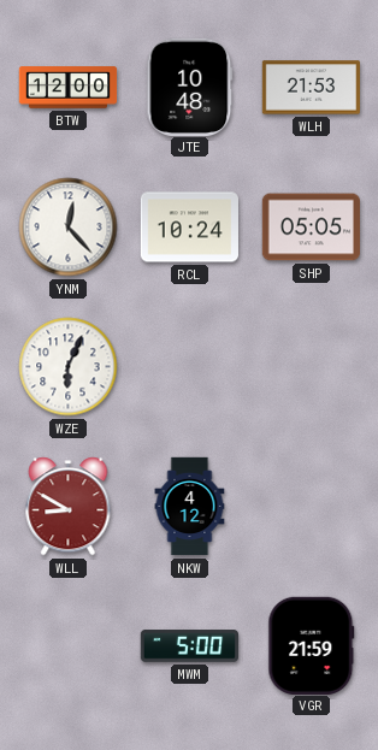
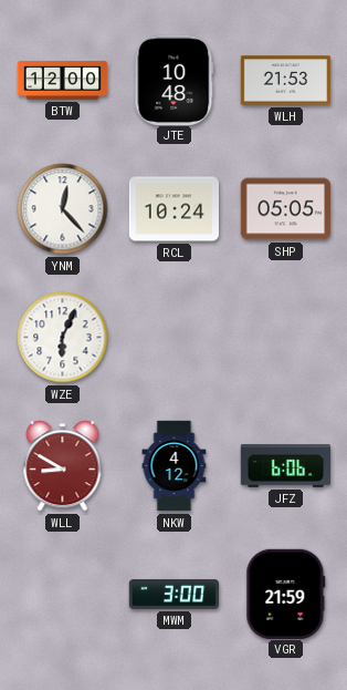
JFZ: none -> 6:06
MWM: 5:00 -> 3:00
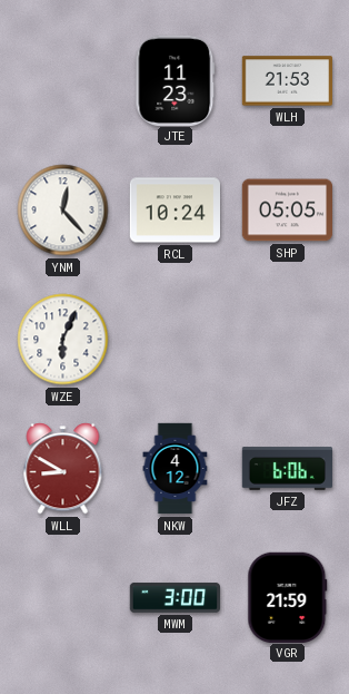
BTW: 12:00 -> none
JTE: 10:48 -> 11:23
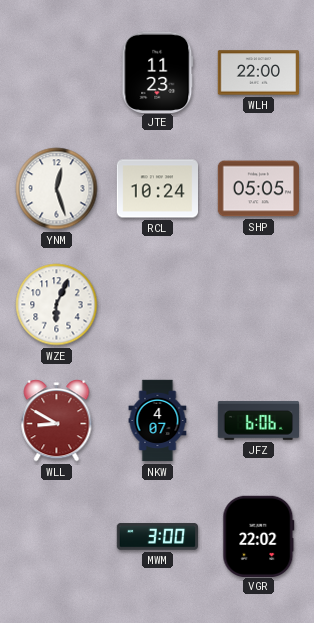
WLH: 21:53 -> 22:00
YNM: 12:23 -> 12:27
NKW: 4:12 -> 4:07
VGR: 21:59 -> 22:02
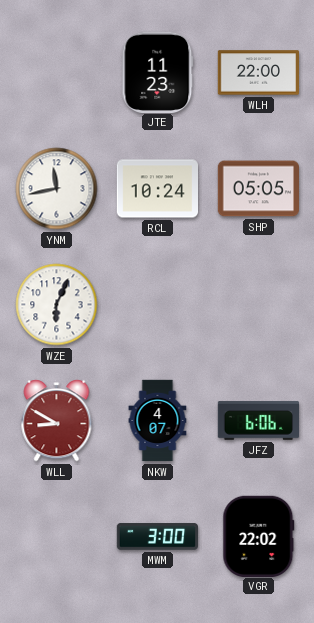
YNM: 12:27 -> 11:43
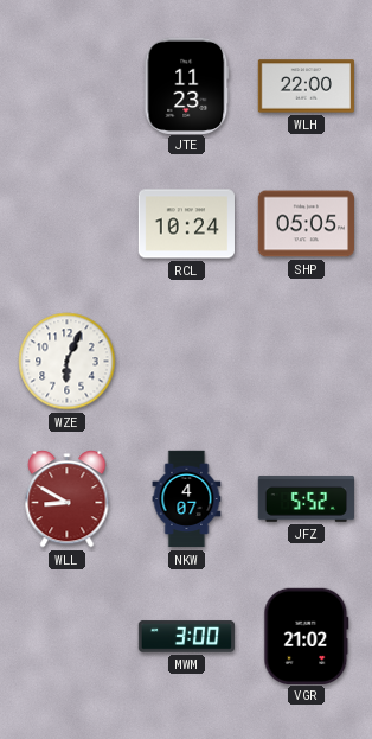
YNM: 11:43 -> none
JFZ: 6:06 -> 5:52
VGR: 22:02 -> 21:02
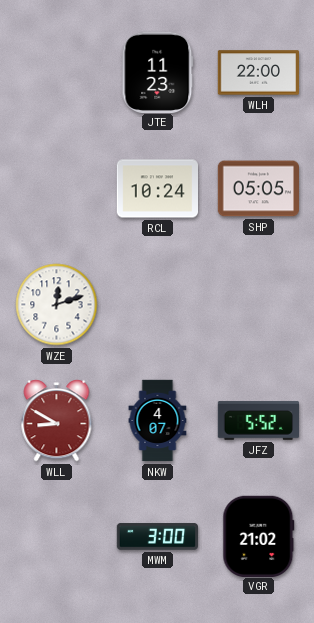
WZE: 6:04 -> 12:12
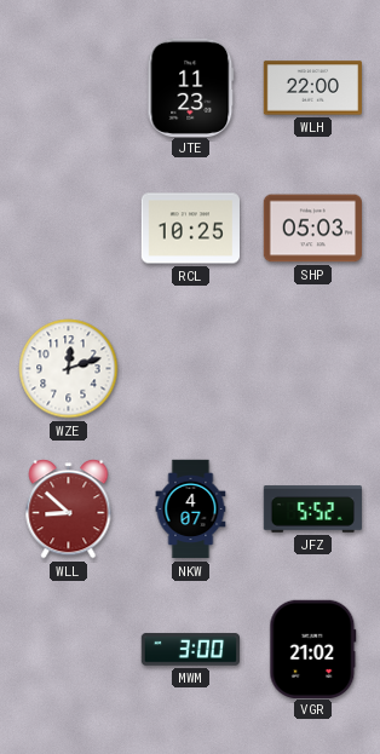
RCL: 10:24 -> 10:25
SHP: 05:05 -> 05:03
WLL: 8:50 -> 8:52
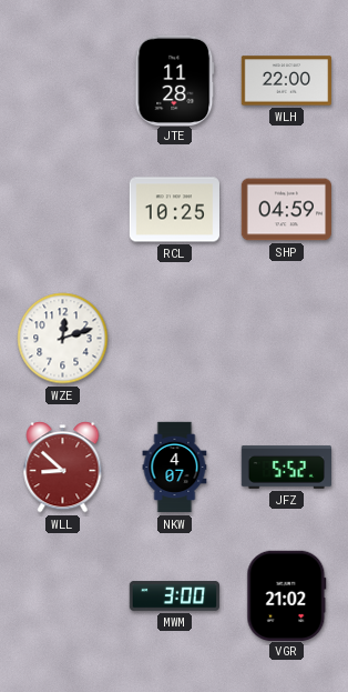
JTE: 11:23 -> 11:28
SHP: 05:03 -> 04:59
